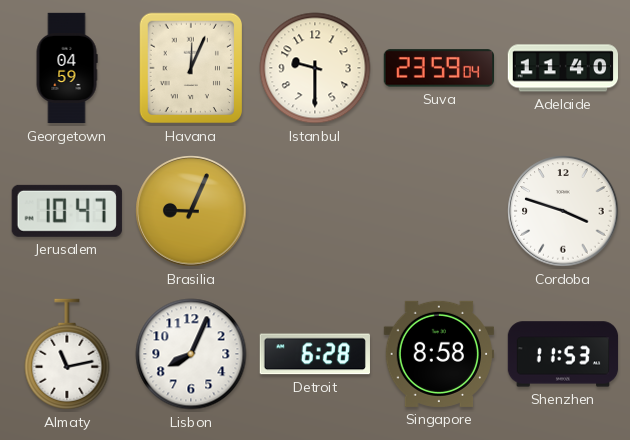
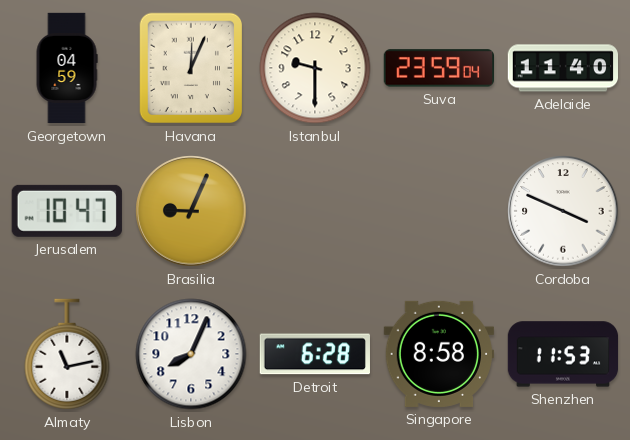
Cordoba: 3:48 -> 3:49
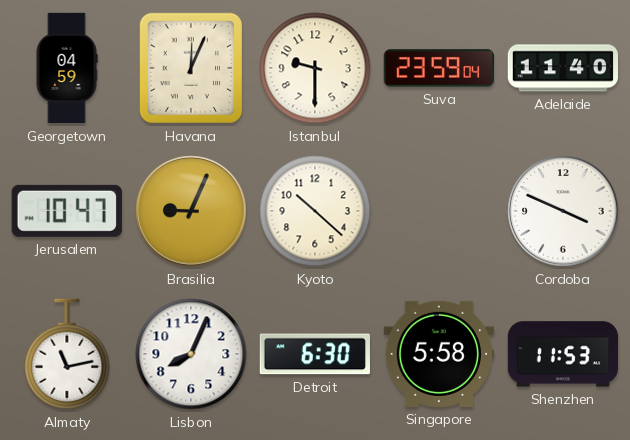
Kyoto: none -> 10:22
Detroit: 6:28 -> 6:30
Singapore: 8:58 -> 5:58
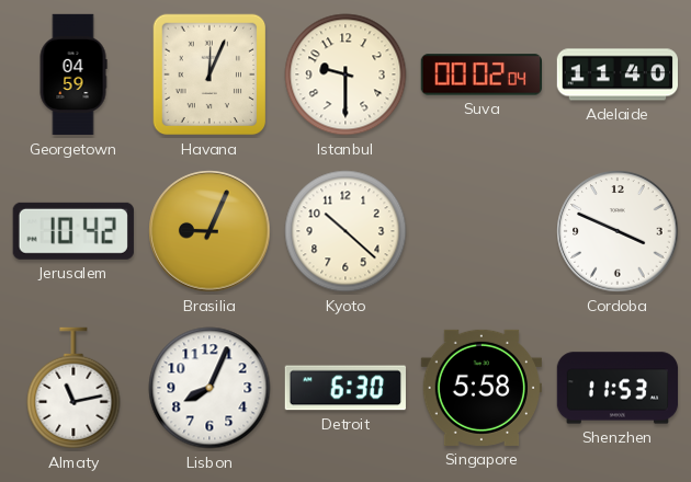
Suva: 23:59 -> 00:02
Jerusalem: 10:47 -> 10:42
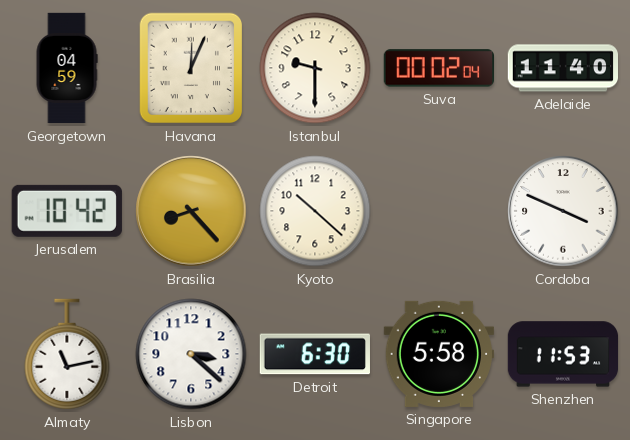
Brasilia: 9:04 -> 8:23
Lisbon: 8:04 -> 3:22
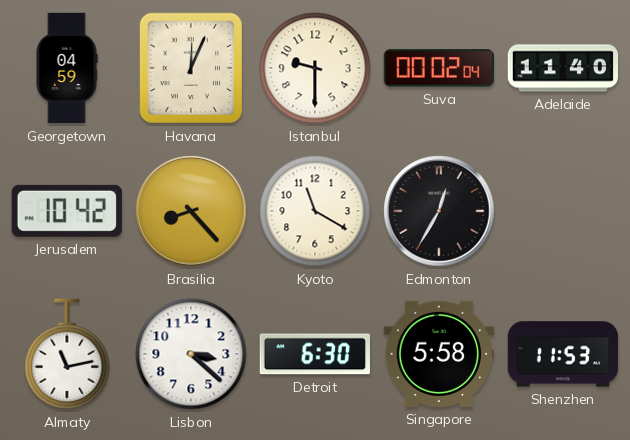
Kyoto: 10:22 -> 11:20
Edmonton: none -> 12:35
Cordoba: 3:49 -> none
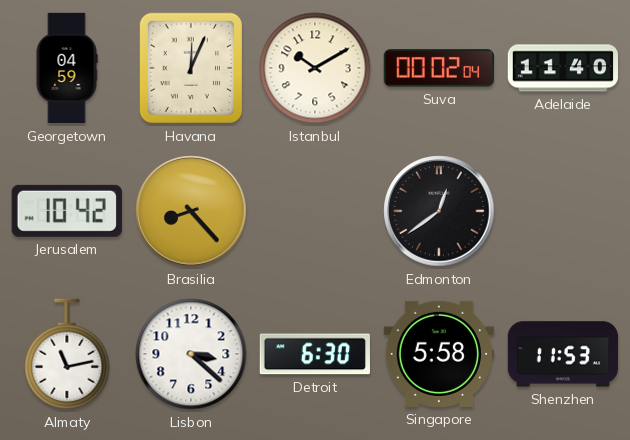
Istanbul: 9:30 -> 10:10
Kyoto: 11:20 -> none
Edmonton: 12:35 -> 12:39
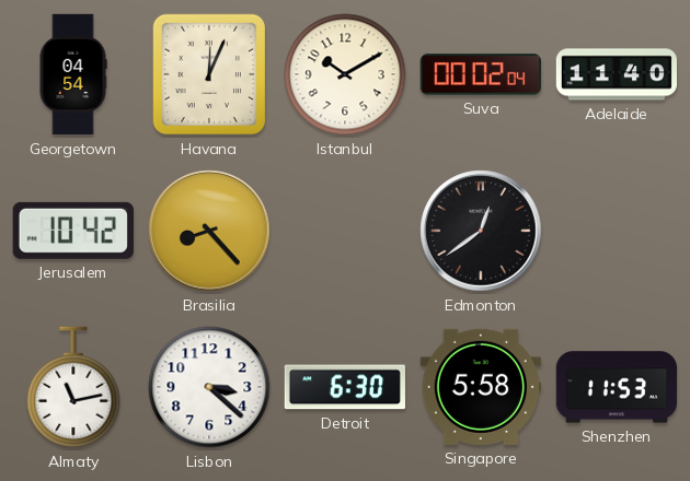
Georgetown: 04:59 -> 04:54
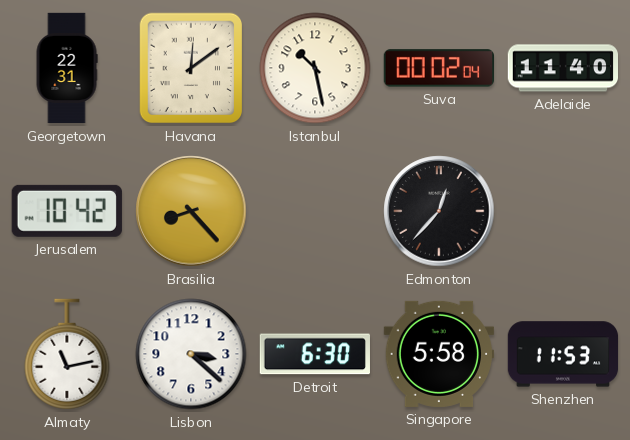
Georgetown: 04:54 -> 22:31
Havana: 12:04 -> 12:09
Istanbul: 10:10 -> 10:28
Edmonton: 12:39 -> 12:37
